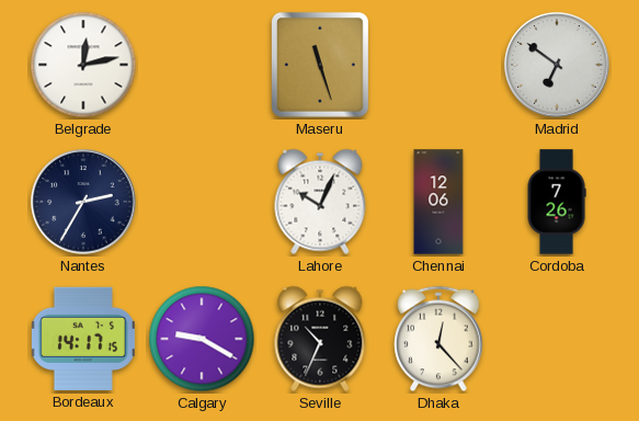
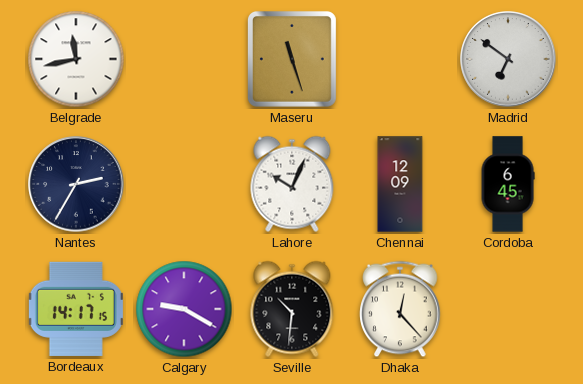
Belgrade: 12:13 -> 11:43
Chennai: 12:06 -> 12:09
Cordoba: 7:26 -> 6:45
Seville: 10:34 -> 10:31
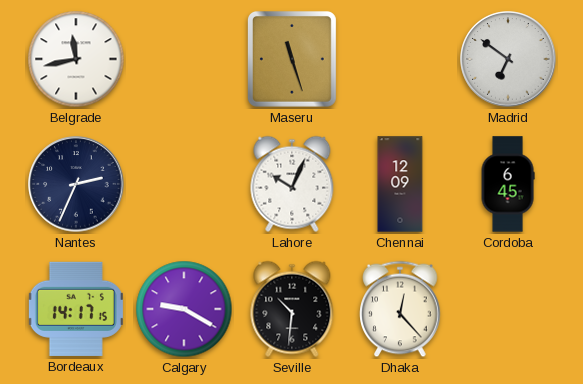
Nantes: 2:35 -> 2:34
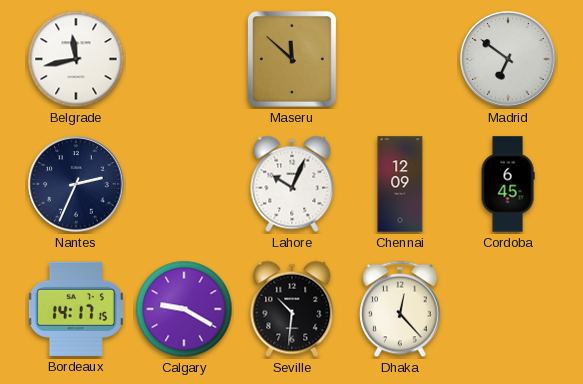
Maseru: 11:27 -> 11:52
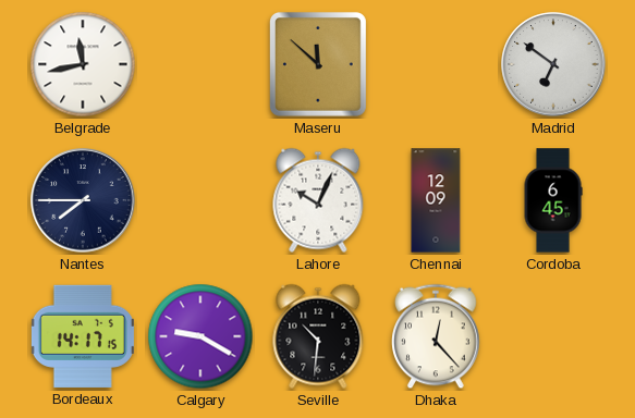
Nantes: 2:34 -> 7:45
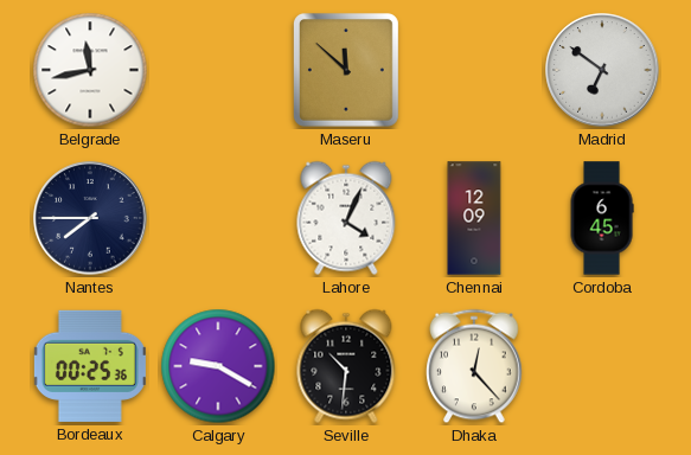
Lahore: 10:04 -> 4:04
Bordeaux: 14:17 -> 00:25
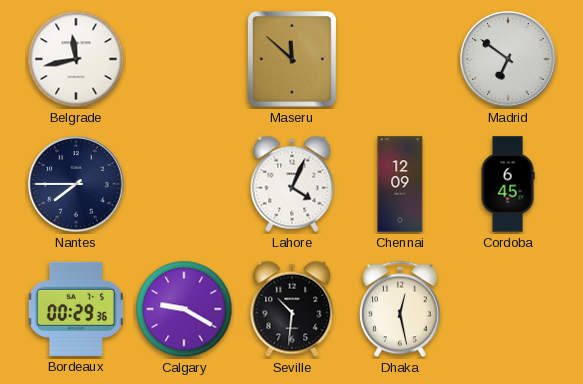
Bordeaux: 00:25 -> 00:29
Dhaka: 12:23 -> 12:28
